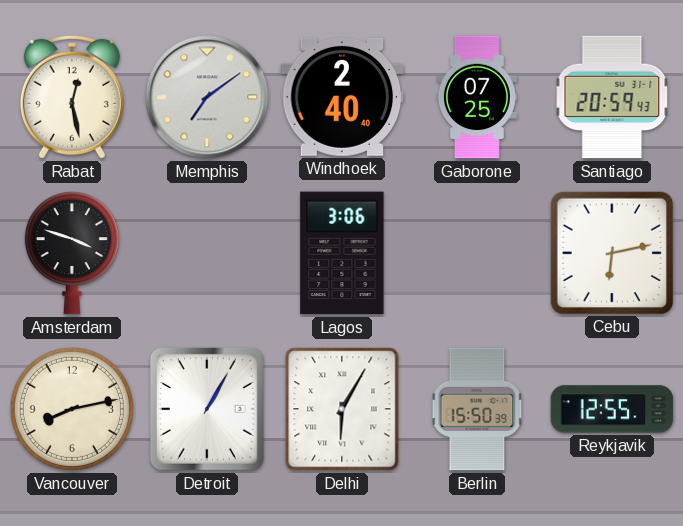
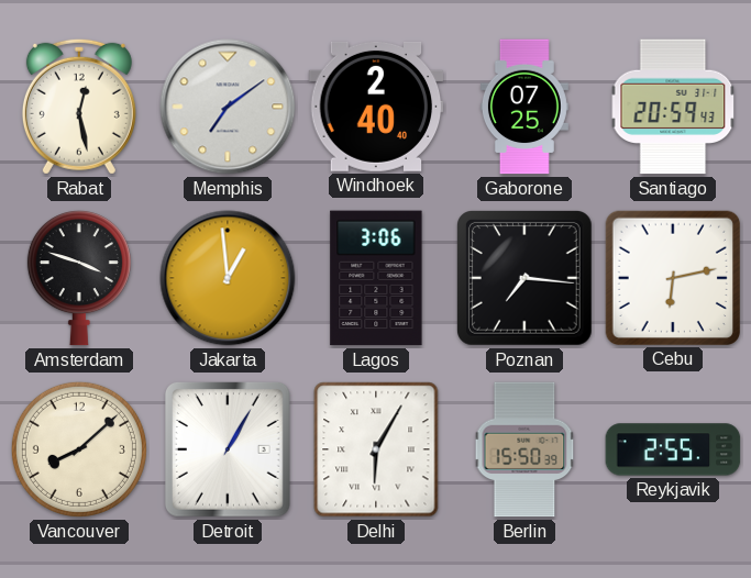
Jakarta: none -> 12:59
Poznan: none -> 7:16
Vancouver: 8:13 -> 8:08
Reykjavik: 12:55 -> 2:55
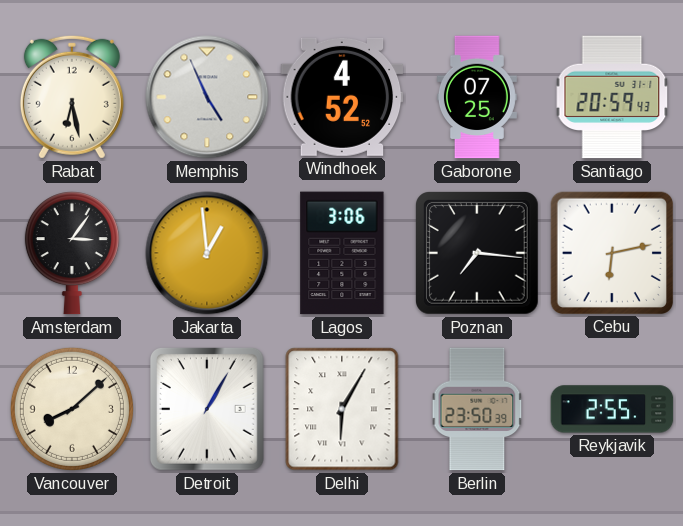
Rabat: 12:28 -> 6:28
Memphis: 7:09 -> 4:56
Windhoek: 2:40 -> 4:52
Amsterdam: 3:48 -> 3:06
Berlin: 15:50 -> 23:50
